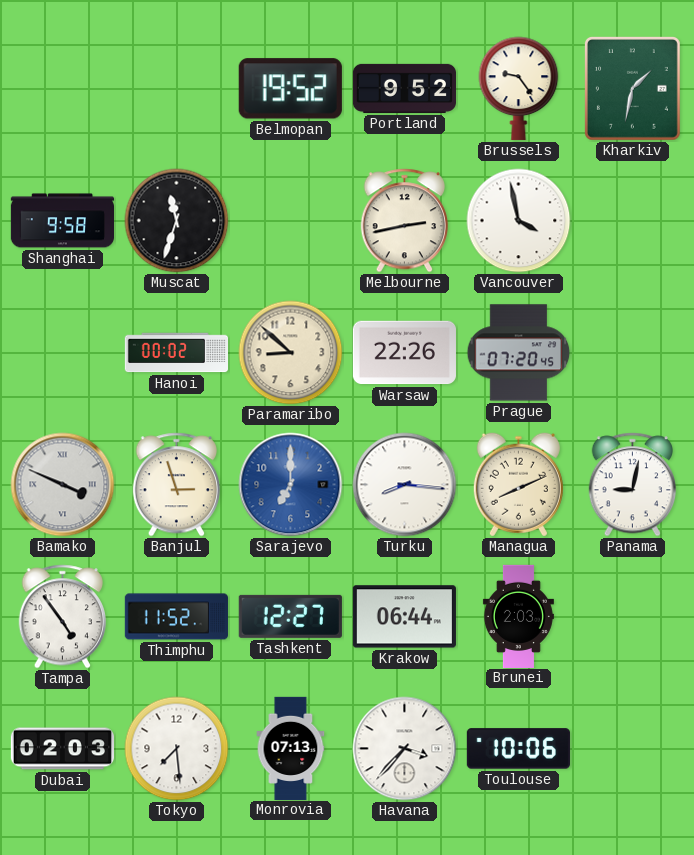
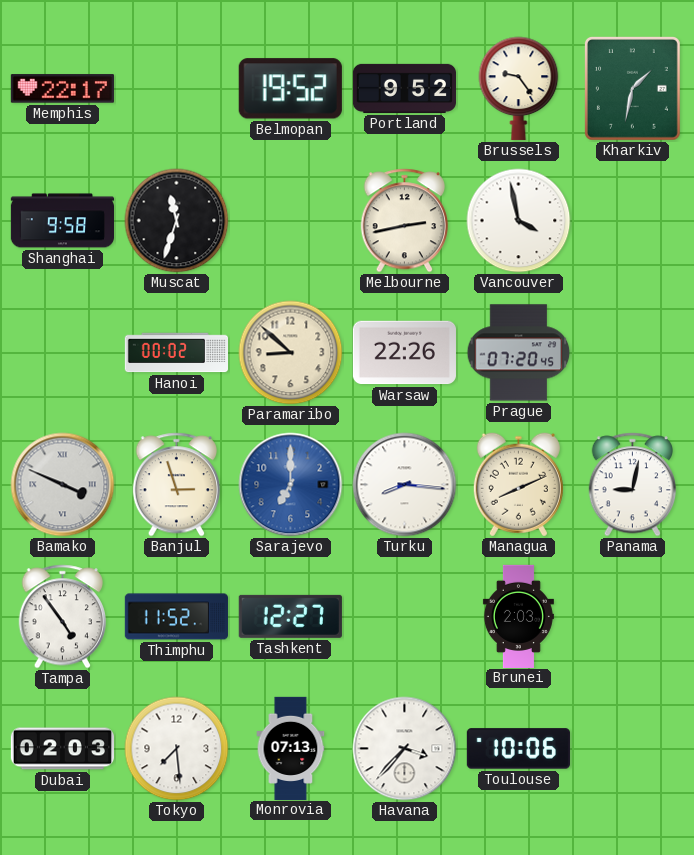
Memphis: none -> 22:17
Krakow: 06:44 -> none
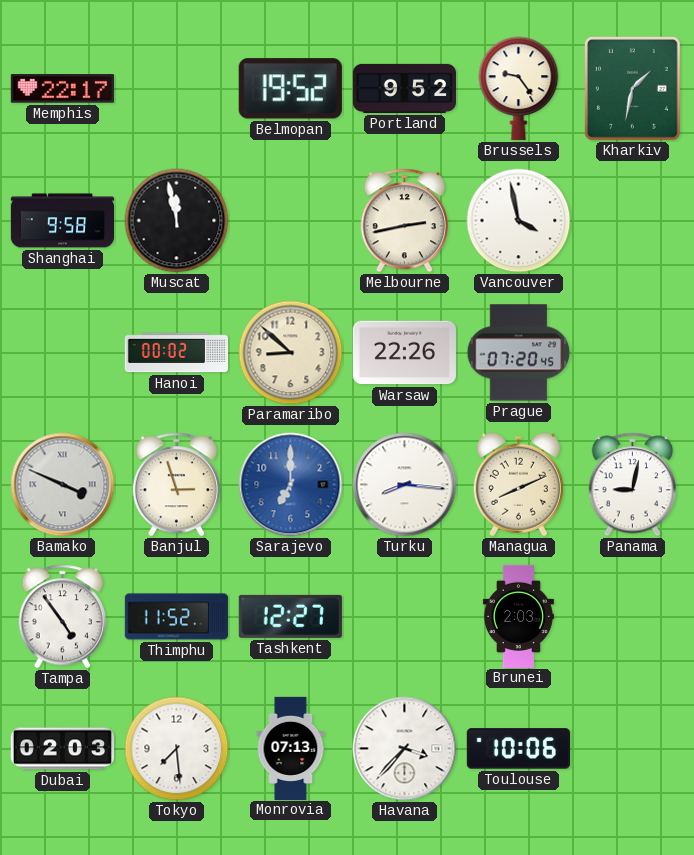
Muscat: 11:33 -> 11:58
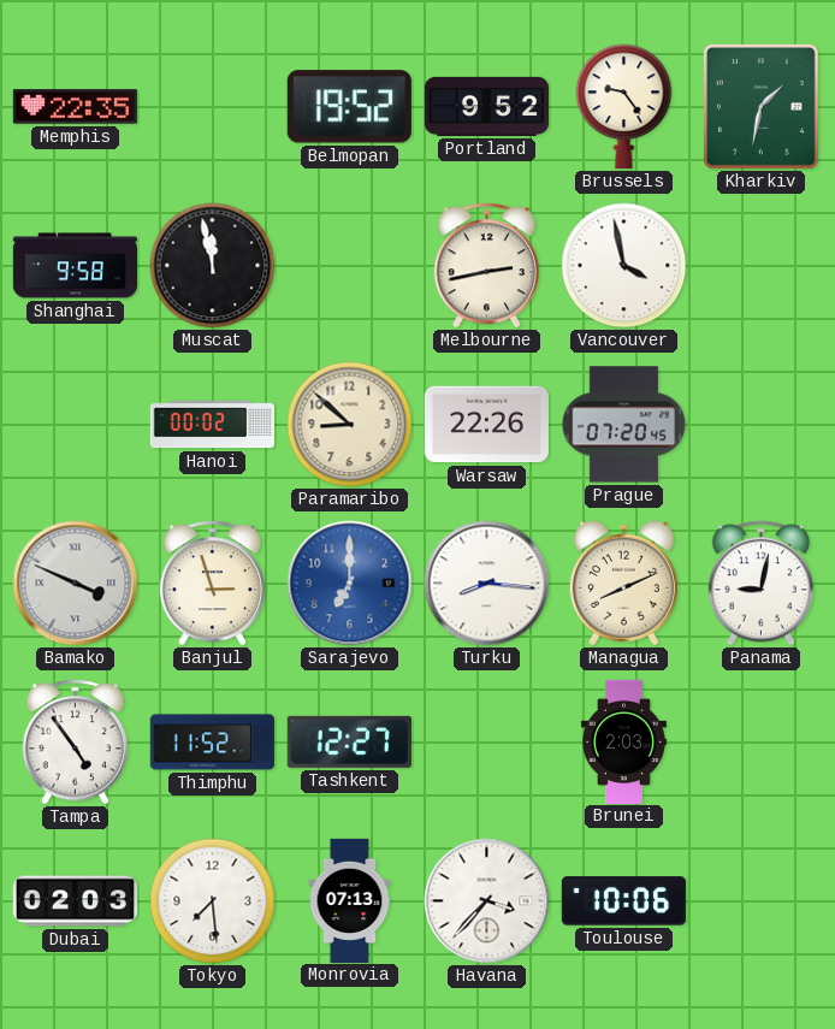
Memphis: 22:17 -> 22:35
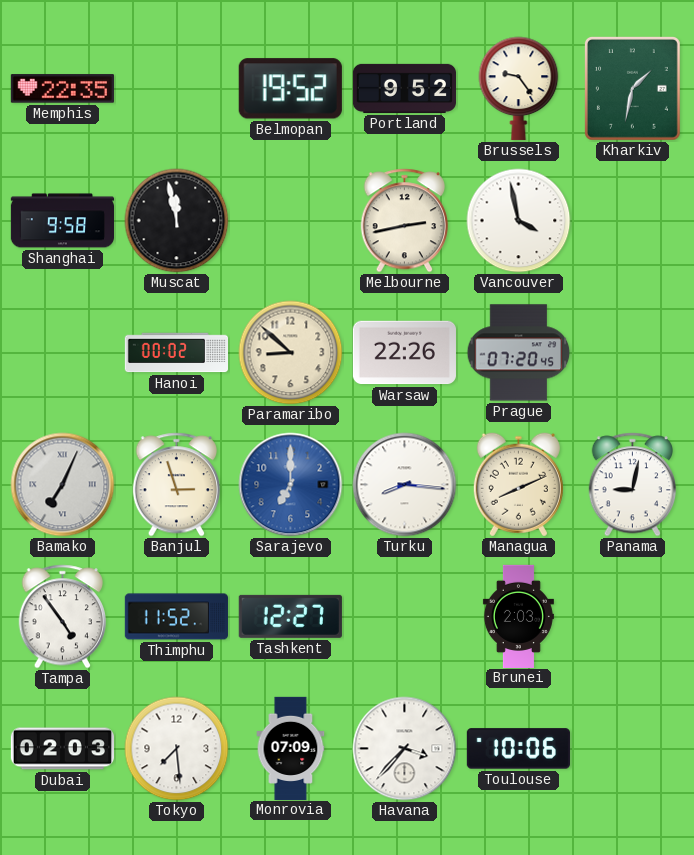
Bamako: 3:49 -> 7:04
Monrovia: 07:13 -> 07:09
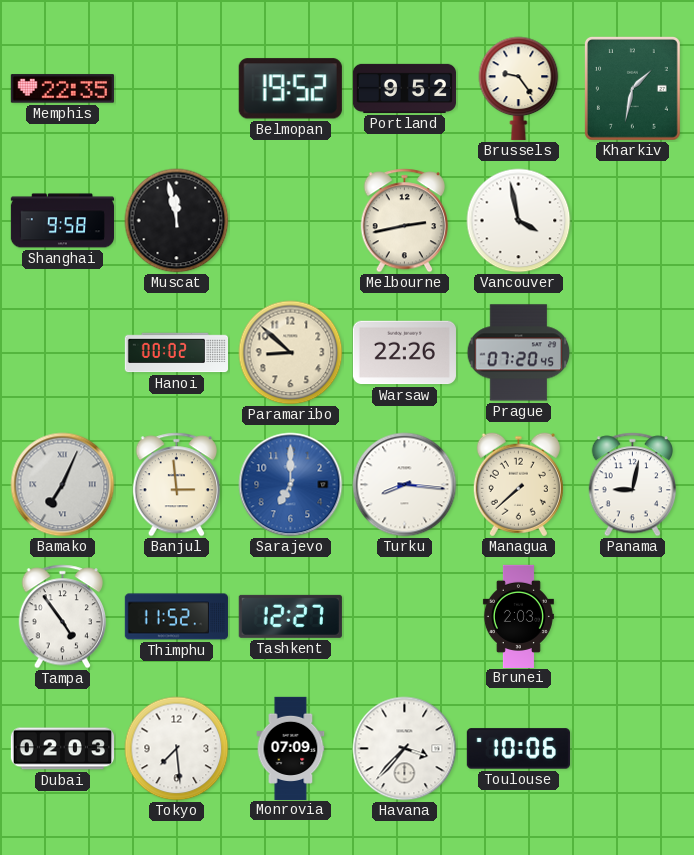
Banjul: 2:57 -> 2:59
Managua: 8:11 -> 7:38
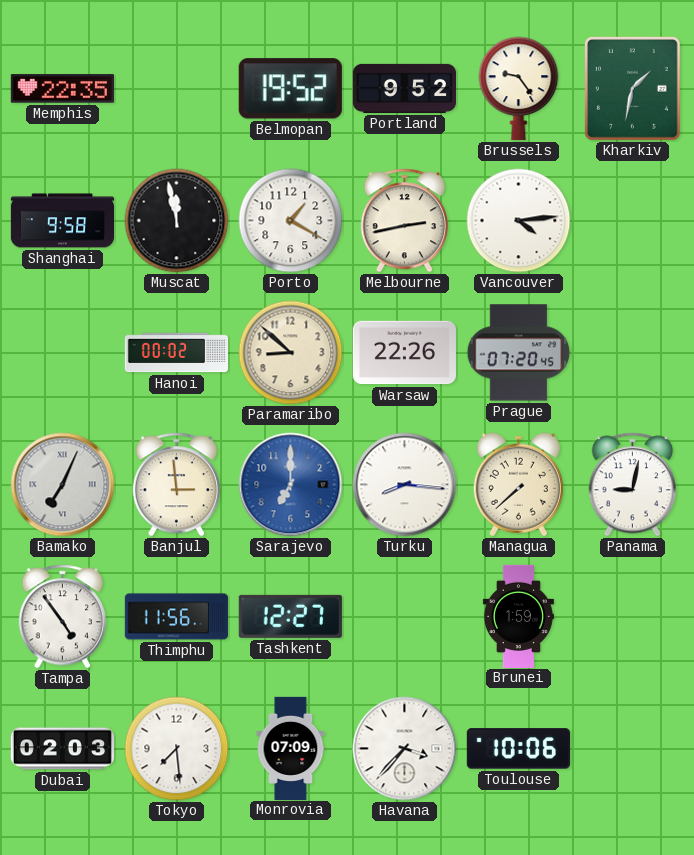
Porto: none -> 1:20
Vancouver: 3:58 -> 4:14
Thimphu: 11:52 -> 11:56
Brunei: 2:03 -> 1:59
